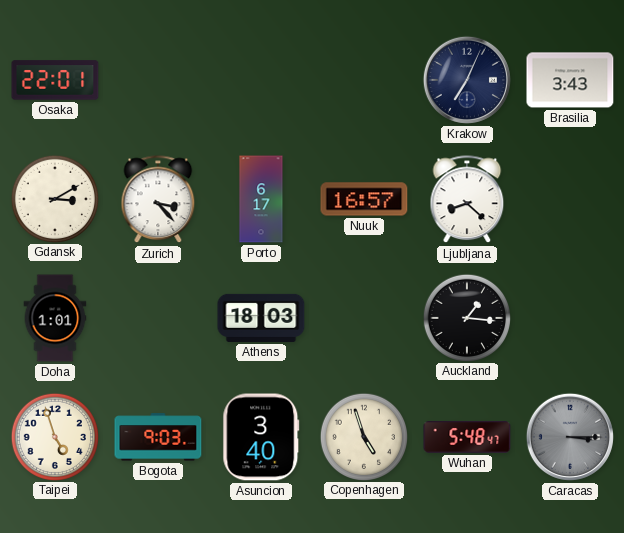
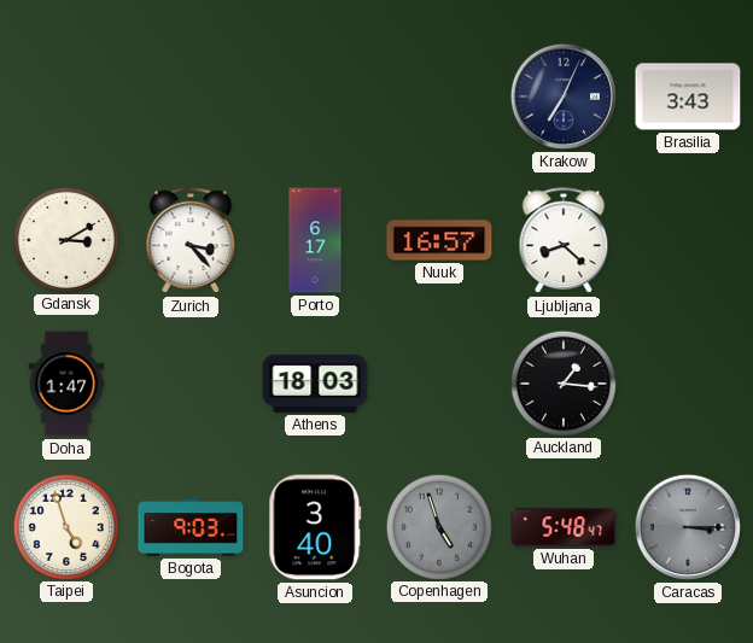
Osaka: 22:01 -> none
Doha: 1:01 -> 1:47
Copenhagen dial: cream -> grey
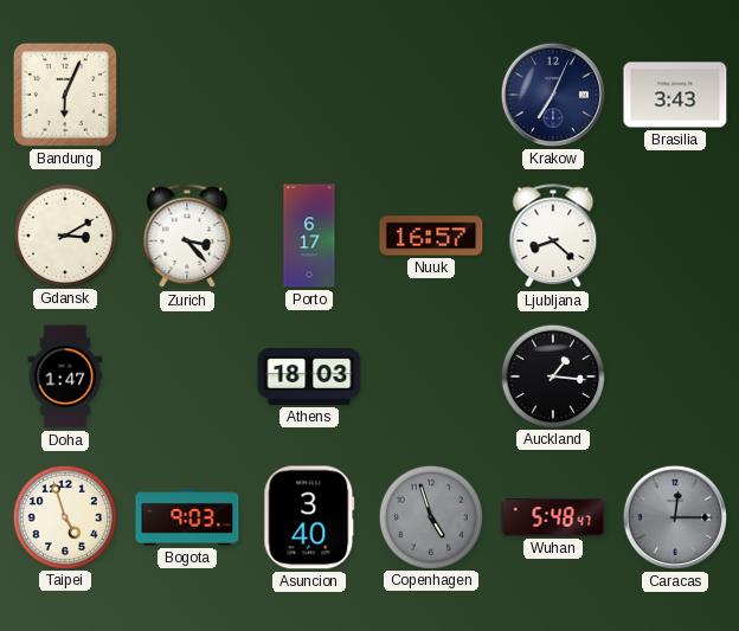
Bandung: none -> 6:04
Caracas: 3:15 -> 12:15
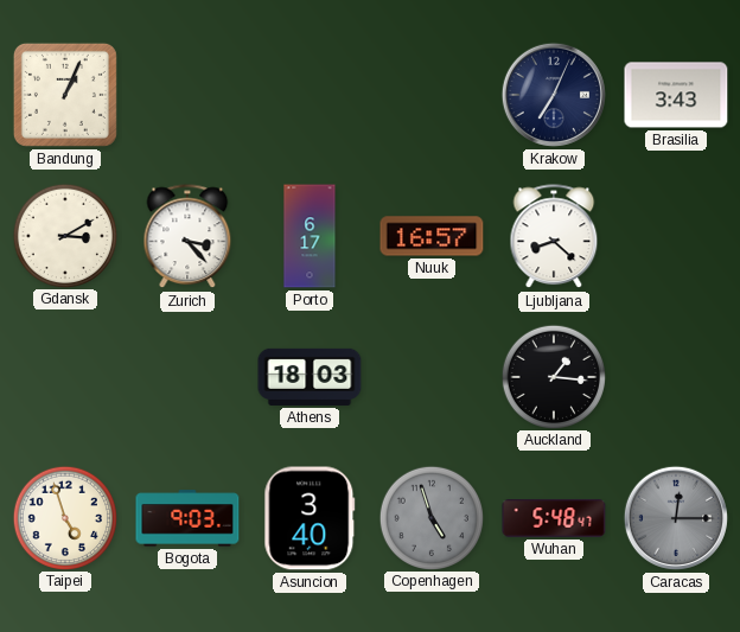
Bandung: 6:04 -> 1:04
Doha: 1:47 -> none
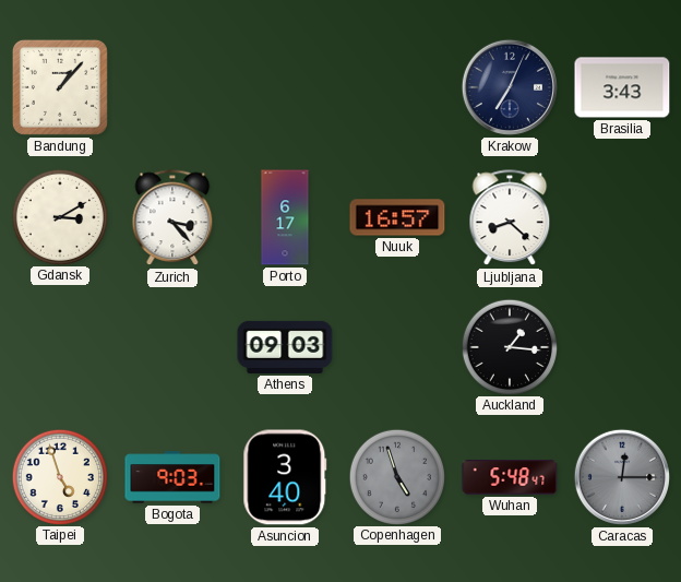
Bandung: 1:04 -> 1:07
Athens: 18:03 -> 09:03
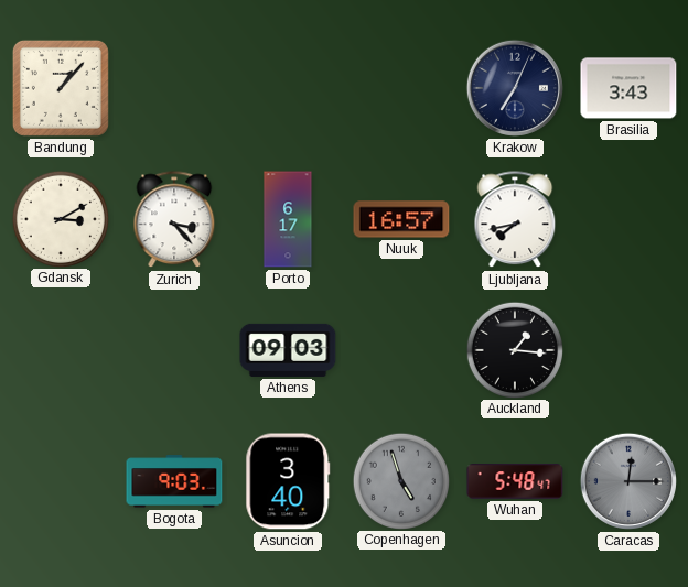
Ljubljana: 8:22 -> 7:43
Taipei: 4:57 -> none
